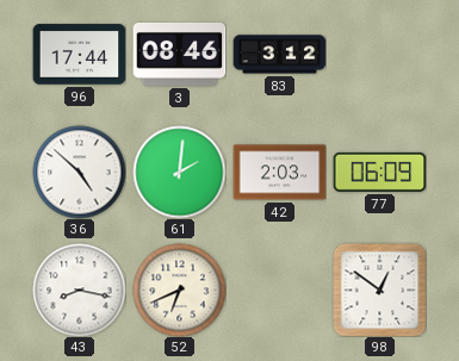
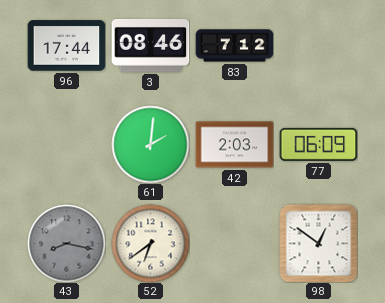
83: 3:12 -> 7:12
36: 4:52 -> none
43 dial: white -> grey
52: 6:41 -> 6:39
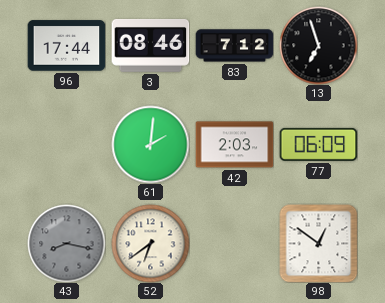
13: none -> 6:57
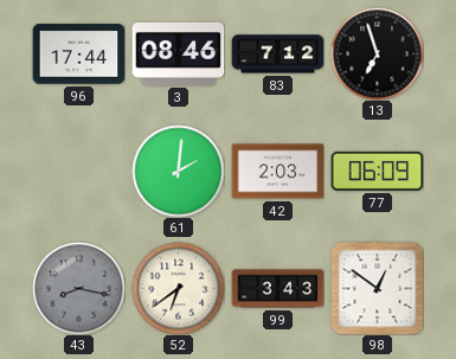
99: none -> 3:43
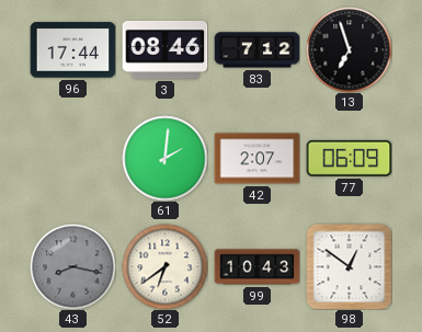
42: 2:03 -> 2:07
99: 3:43 -> 10:43
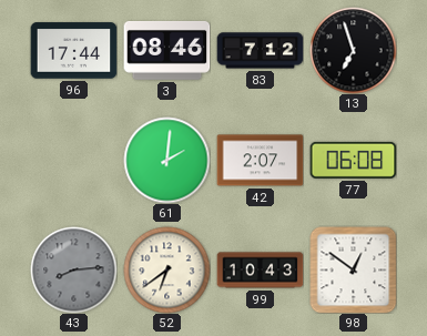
77: 06:09 -> 06:08
43: 8:17 -> 8:14
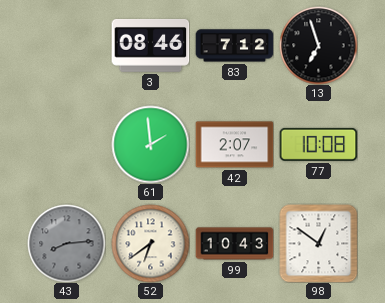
96: 17:44 -> none
61: 2:01 -> 1:59
77: 06:08 -> 10:08
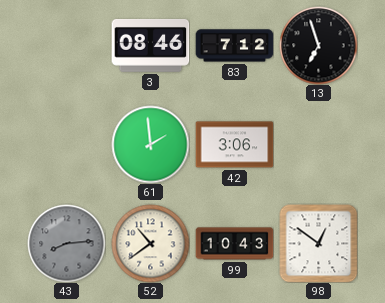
42: 2:07 -> 3:06
77: 10:08 -> none
52: 6:39 -> 10:39
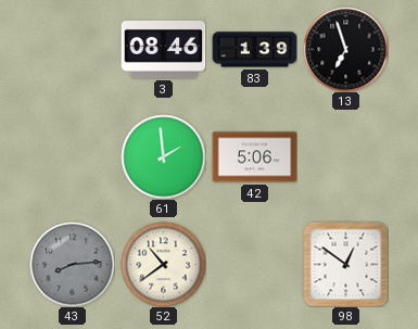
83: 7:12 -> 1:39
42: 3:06 -> 5:06
99: 10:43 -> none
